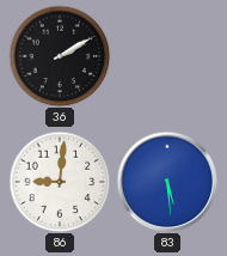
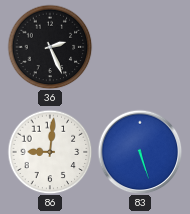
36: 2:10 -> 2:26
83: 5:29 -> 5:27
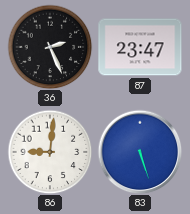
87: none -> 23:47
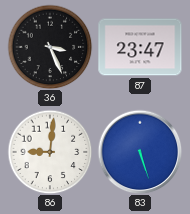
36: 2:26 -> 3:26
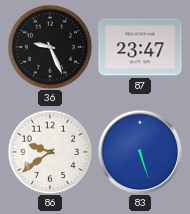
36: 3:26 -> 9:26
86: 9:01 -> 9:39
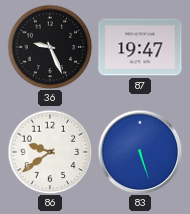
87: 23:47 -> 19:47
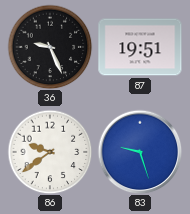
87: 19:47 -> 19:51
83: 5:27 -> 9:27
